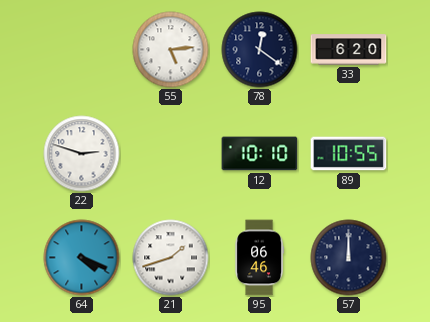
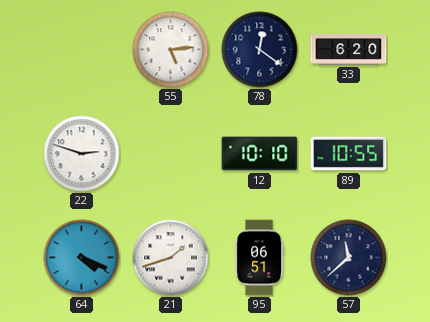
95: 06:46 -> 06:51
57: 12:00 -> 11:38
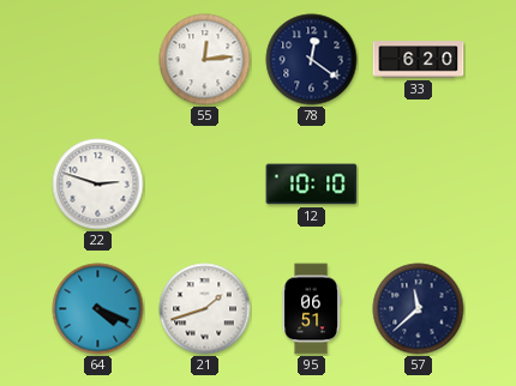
55: 5:14 -> 12:14
89: 10:55 -> none
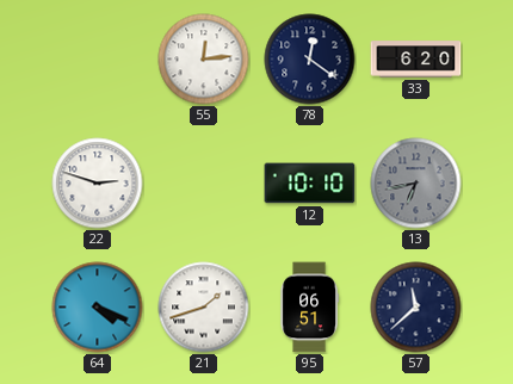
13: none -> 6:43
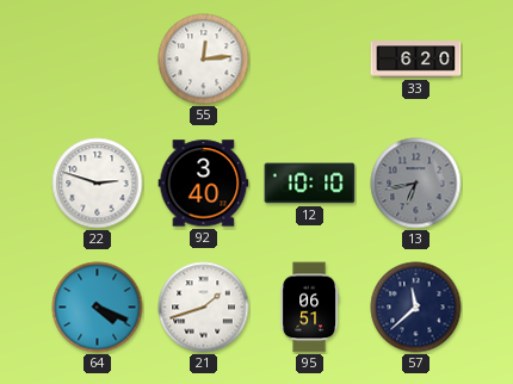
78: 12:21 -> none
92: none -> 3:40
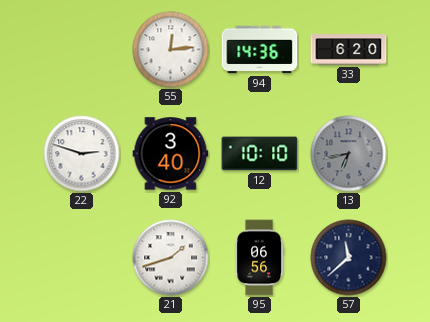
94: none -> 14:36
64: 4:19 -> none
95: 06:51 -> 06:56
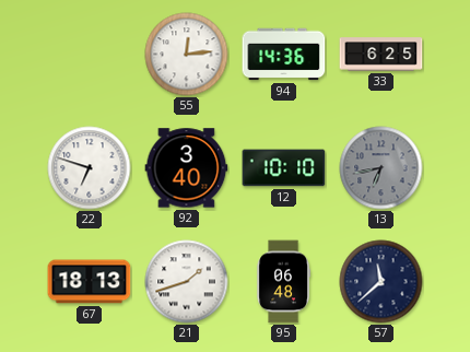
33: 6:20 -> 6:25
22: 2:48 -> 6:48
67: none -> 18:13
95: 06:56 -> 06:48
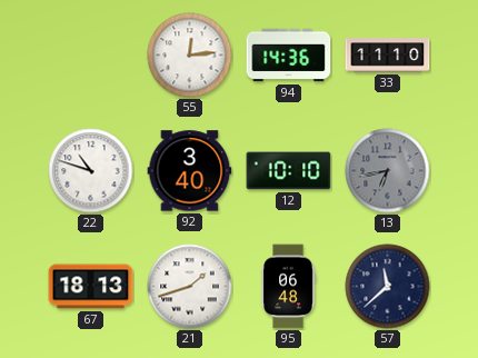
33: 6:25 -> 11:10
22: 6:48 -> 10:48
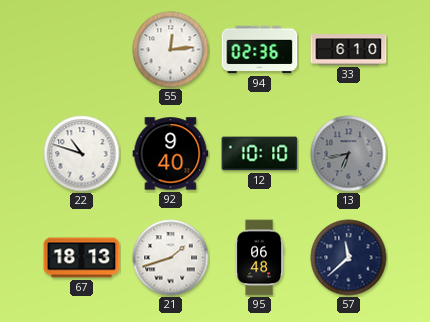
94: 14:36 -> 02:36
33: 11:10 -> 6:10
92: 3:40 -> 9:40
